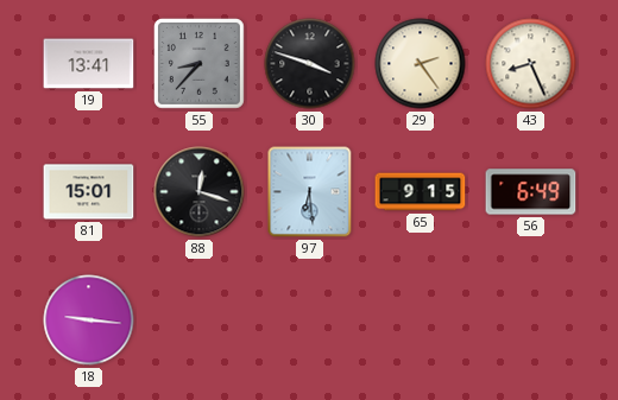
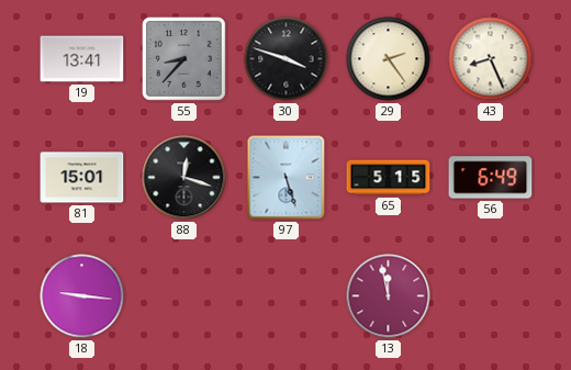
97: 6:29 -> 5:27
65: 9:15 -> 5:15
13: none -> 11:58
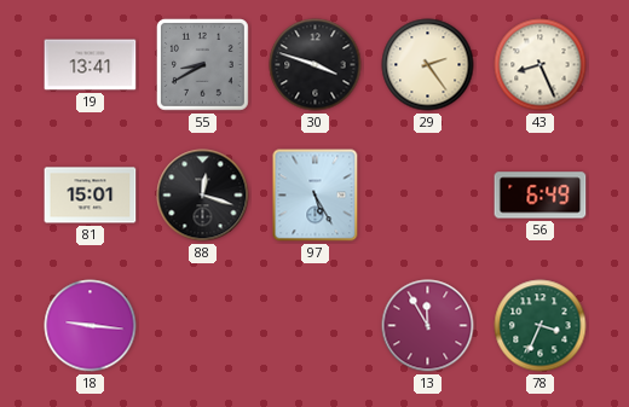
55: 8:37 -> 8:40
97: 5:27 -> 5:25
65: 5:15 -> none
13: 11:58 -> 11:55
78: none -> 3:34
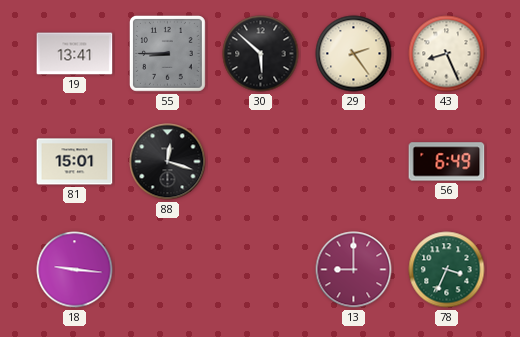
55: 8:40 -> 8:45
30: 3:48 -> 5:52
97: 5:25 -> none
13: 11:55 -> 9:00
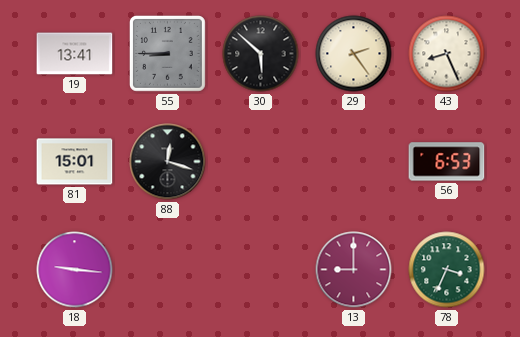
56: 6:49 -> 6:53
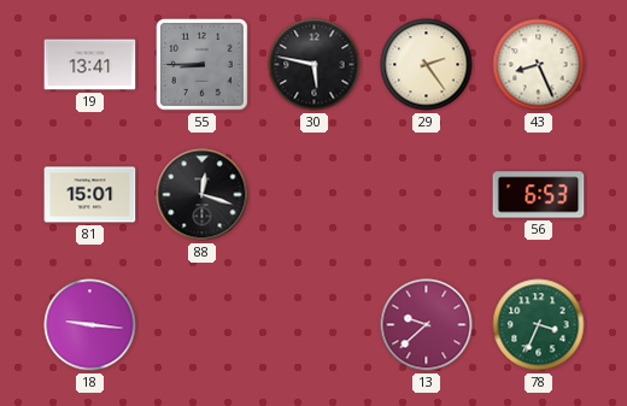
30: 5:52 -> 5:47
13: 9:00 -> 9:38
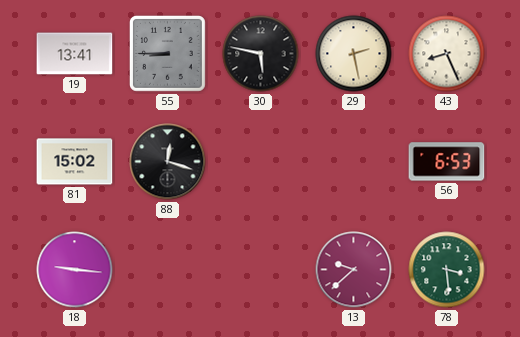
29: 2:24 -> 2:28
81: 15:01 -> 15:02
78: 3:34 -> 3:29
